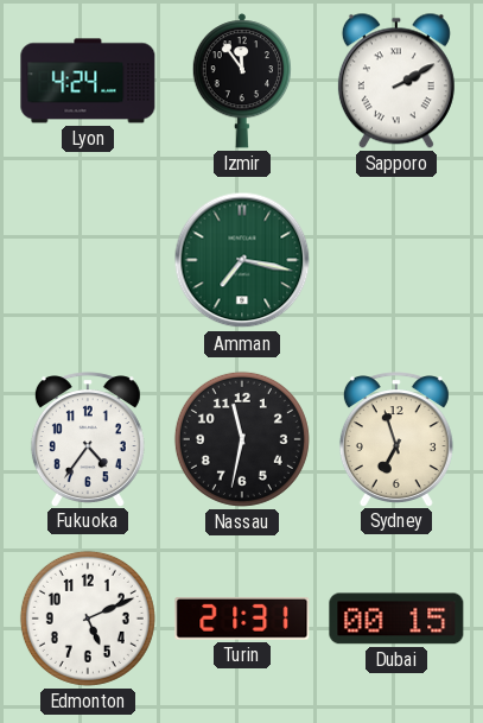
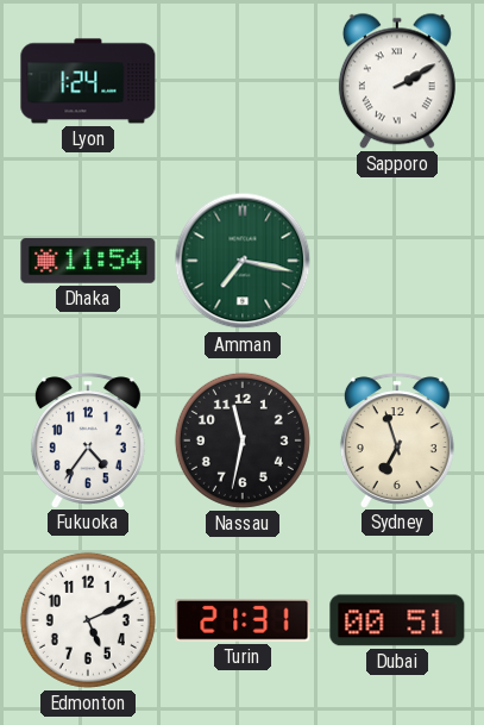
Lyon: 4:24 -> 1:24
Izmir: 11:54 -> none
Dhaka: none -> 11:54
Dubai: 00:15 -> 00:51
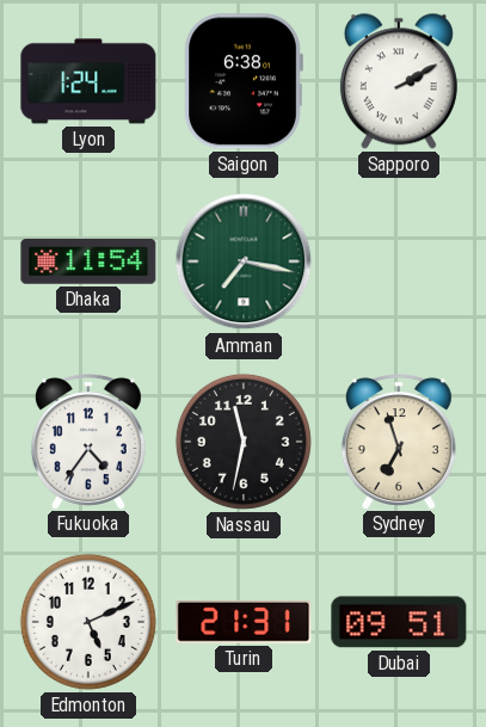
Saigon: none -> 6:38
Dubai: 00:51 -> 09:51
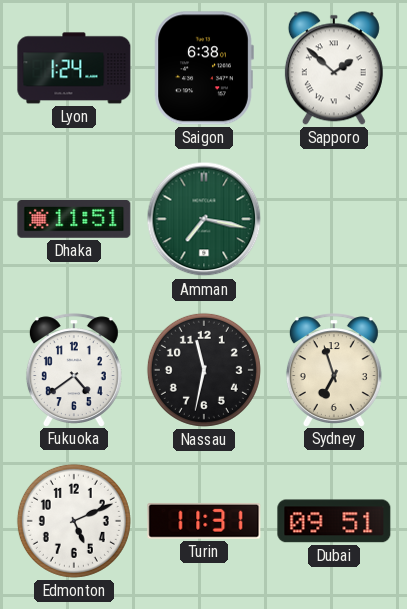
Sapporo: 2:10 -> 1:52
Dhaka: 11:54 -> 11:51
Fukuoka: 4:36 -> 4:39
Turin: 21:31 -> 11:31
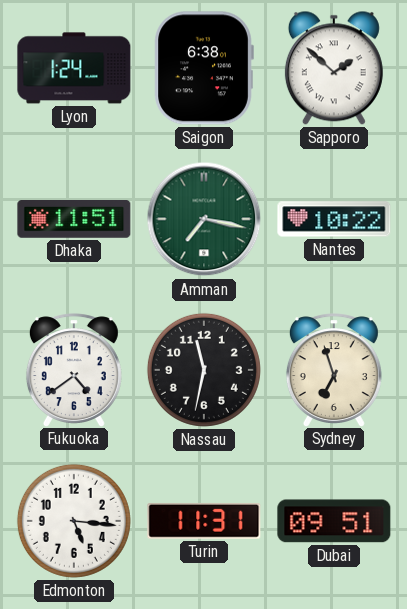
Nantes: none -> 10:22
Edmonton: 5:11 -> 5:16
